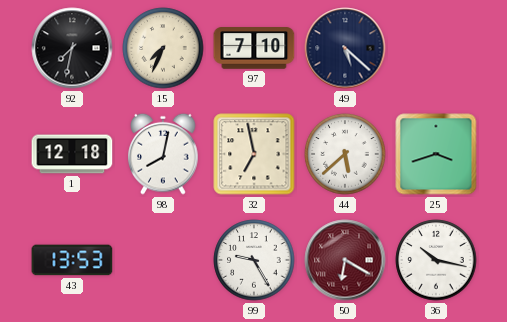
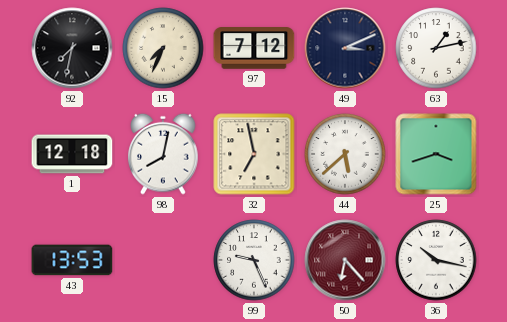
97: 7:10 -> 7:12
49: 5:22 -> 3:11
63: none -> 1:13
99: 9:25 -> 9:26
50: 6:20 -> 6:23
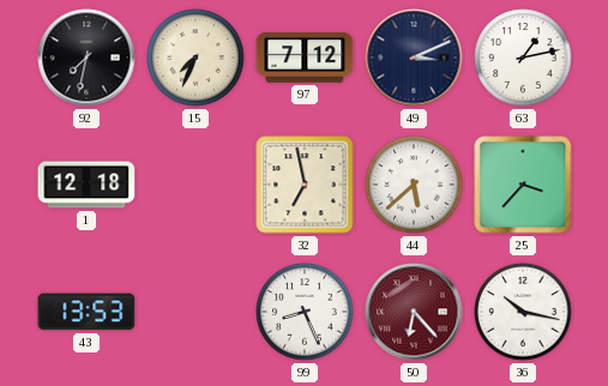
98: 8:02 -> none
25: 3:42 -> 3:37
99: 9:26 -> 8:26
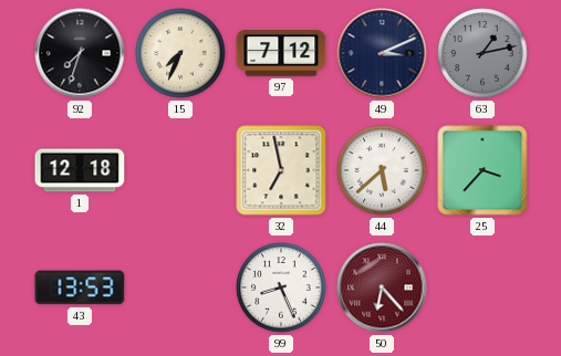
92: 7:32 -> 7:33
63 dial: white -> grey
36: 10:17 -> none
